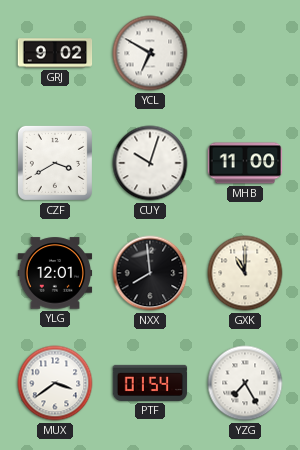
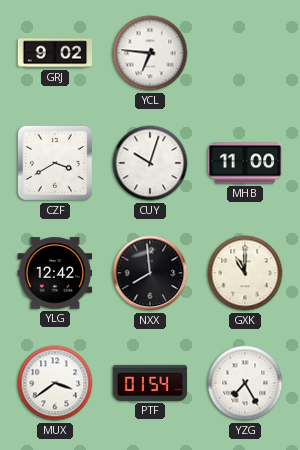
YCL: 6:50 -> 6:46
YLG: 12:01 -> 12:42
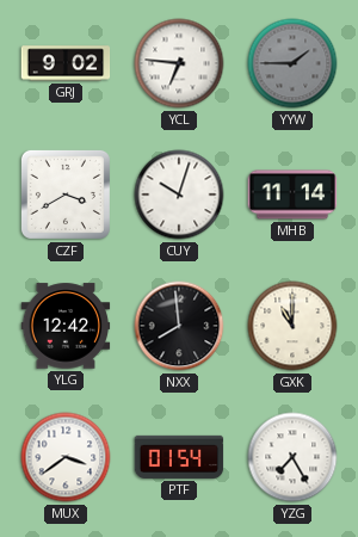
YYW: none -> 1:45
MHB: 11:00 -> 11:14
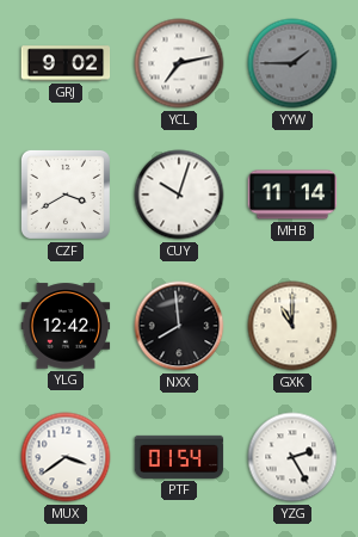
YCL: 6:46 -> 7:13
YZG: 7:25 -> 2:25
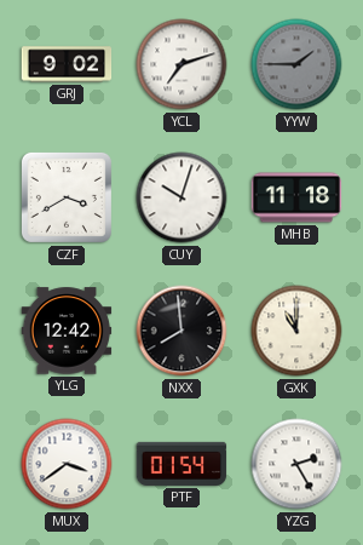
YCL: 7:13 -> 7:12
MHB: 11:14 -> 11:18
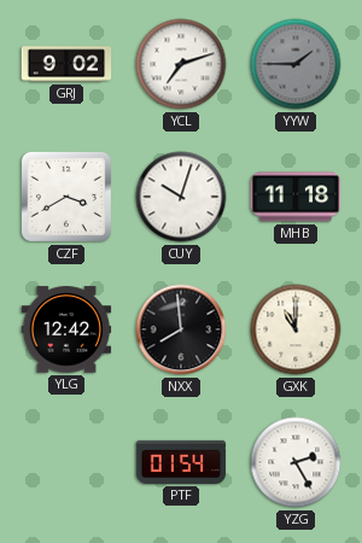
MUX: 3:39 -> none
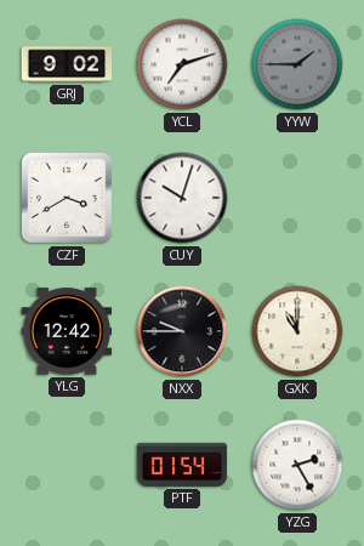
MHB: 11:18 -> none
NXX: 7:59 -> 9:45
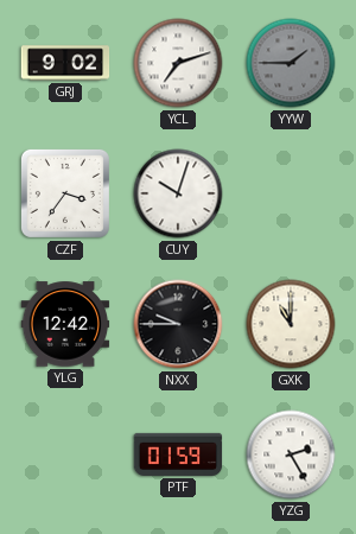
CZF: 3:40 -> 3:36
PTF: 01:54 -> 01:59
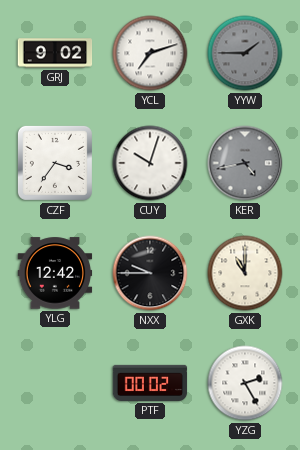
KER: none -> 4:43
PTF: 01:59 -> 00:02
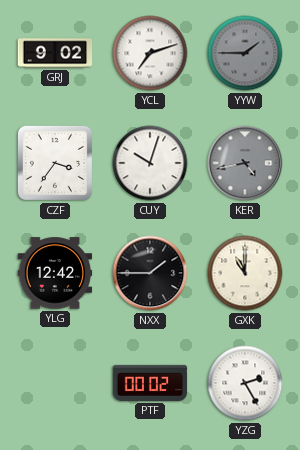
NXX: 9:45 -> 1:45
